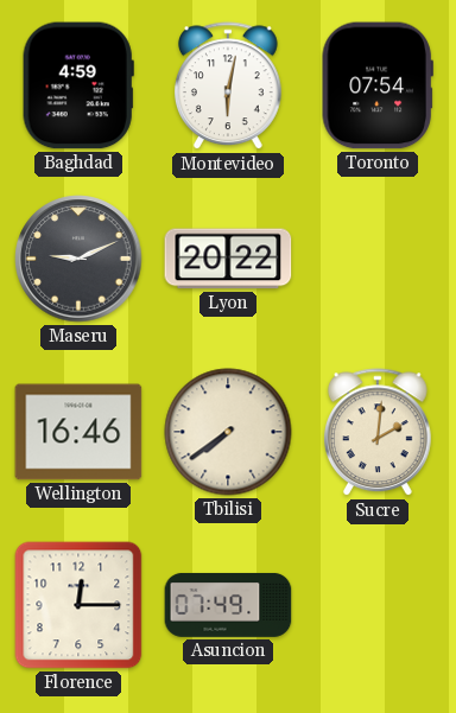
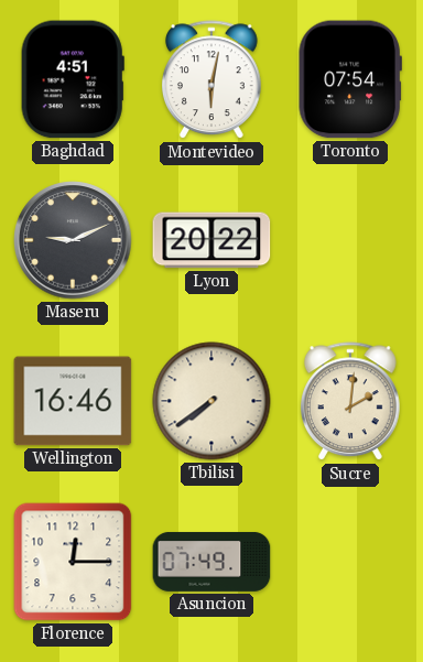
Baghdad: 4:59 -> 4:51
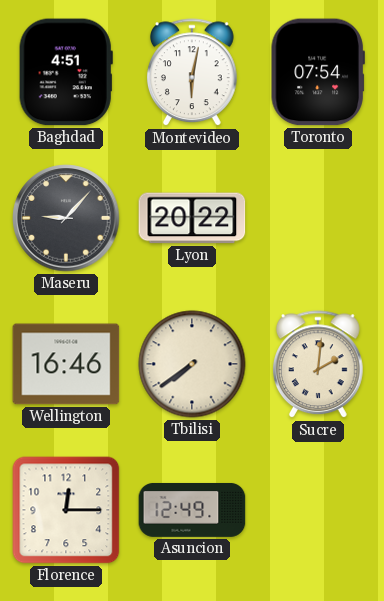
Maseru: 9:11 -> 9:07
Asuncion: 07:49 -> 12:49
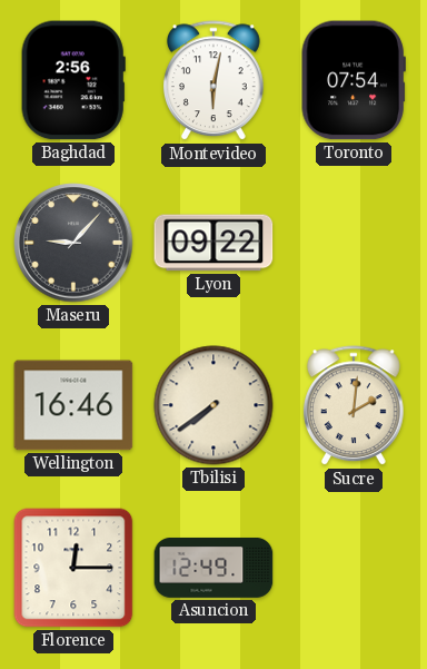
Baghdad: 4:51 -> 2:56
Lyon: 20:22 -> 09:22
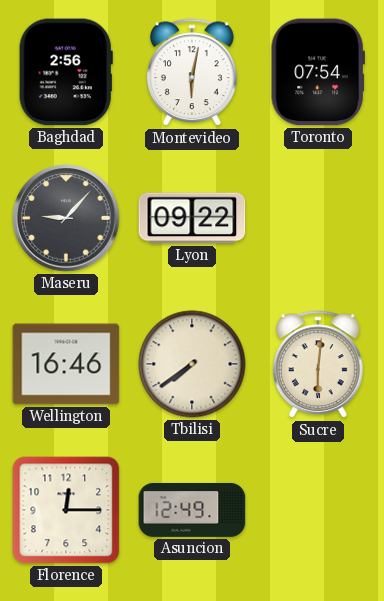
Sucre: 2:01 -> 6:01
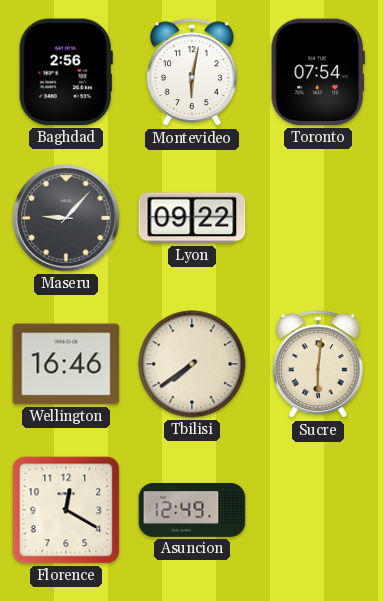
Florence: 12:15 -> 12:20
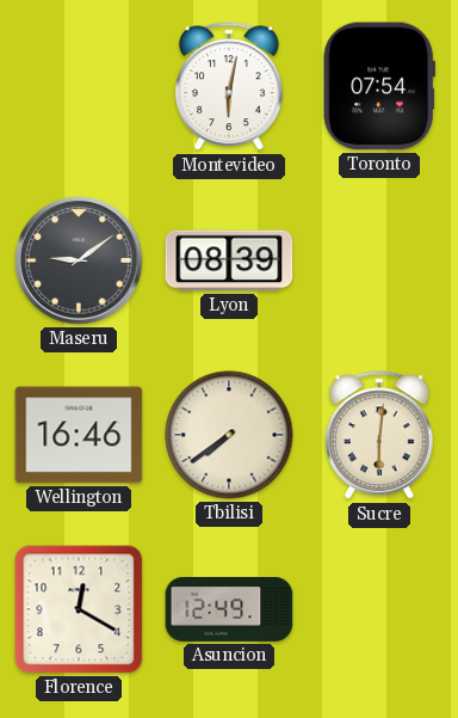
Baghdad: 2:56 -> none
Maseru: 9:07 -> 9:09
Lyon: 09:22 -> 08:39
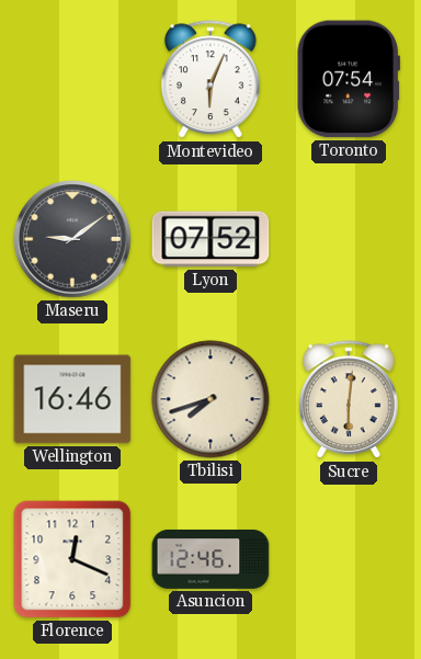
Montevideo: 6:02 -> 6:04
Lyon: 08:39 -> 07:52
Tbilisi: 7:39 -> 7:42
Florence: 12:20 -> 12:19
Asuncion: 12:49 -> 12:46
